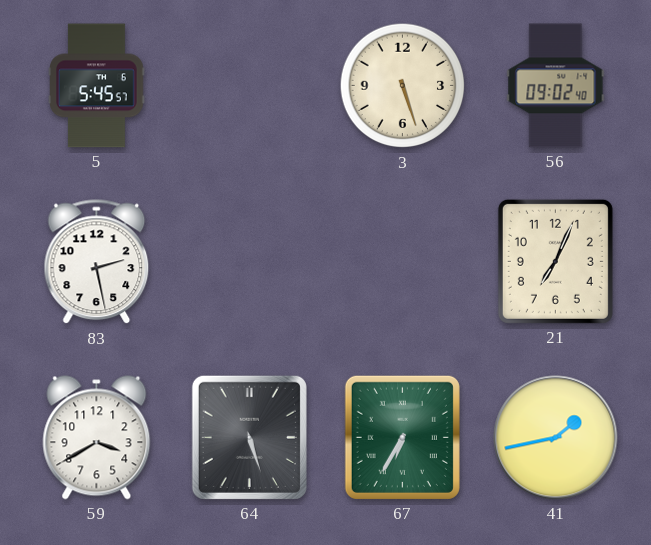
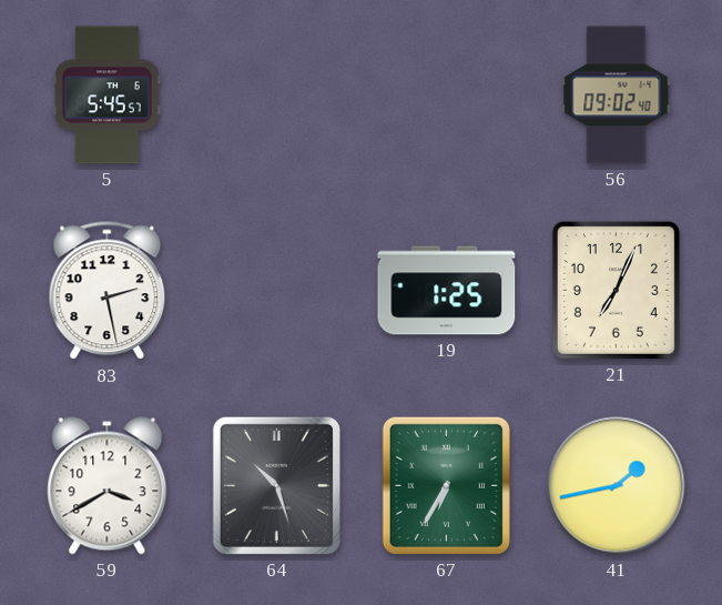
3: 5:27 -> none
19: none -> 1:25
64: 5:27 -> 10:27
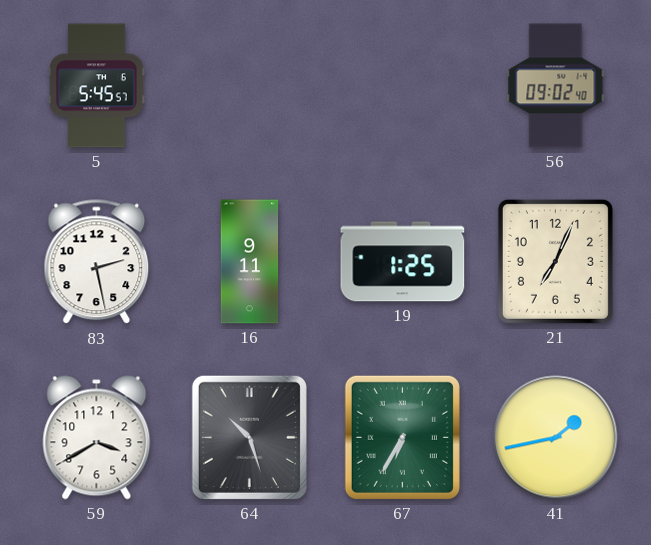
16: none -> 9:11
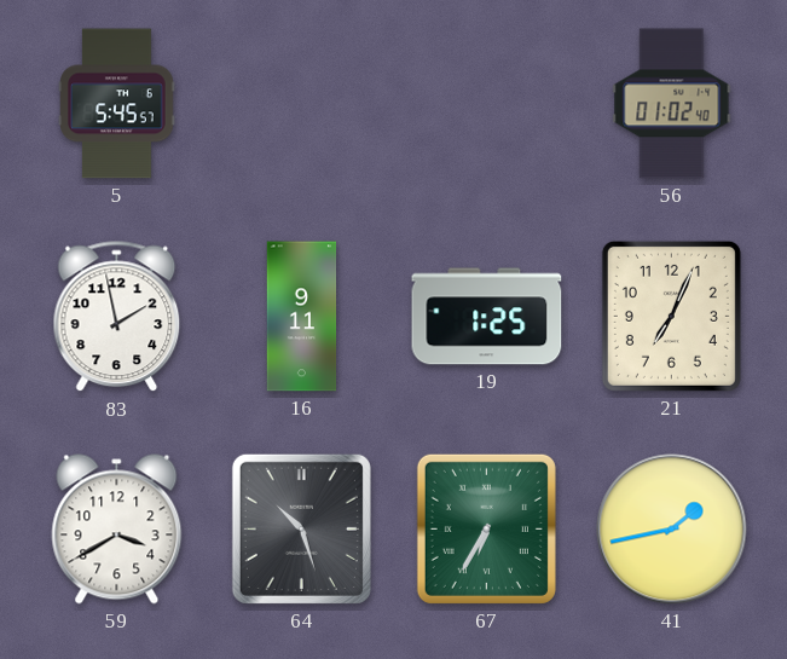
56: 09:02 -> 01:02
83: 2:28 -> 1:58
